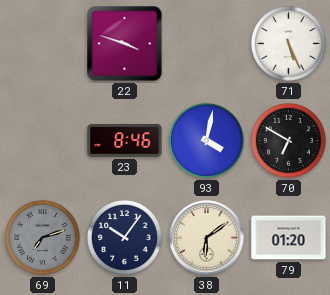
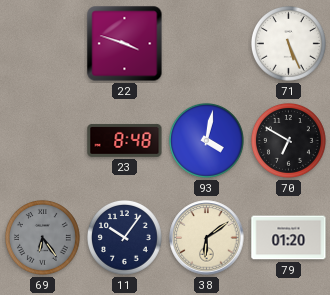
23: 8:46 -> 8:48
69: 7:12 -> 6:24
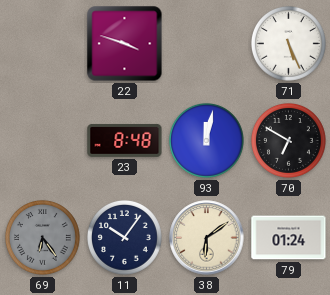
93: 4:02 -> 12:02
79: 01:20 -> 01:24
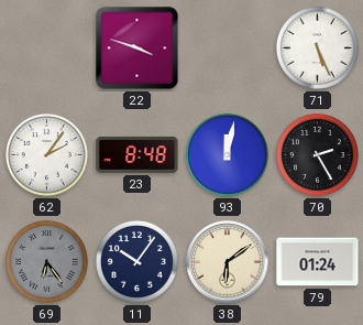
62: none -> 2:06
70: 6:50 -> 2:25
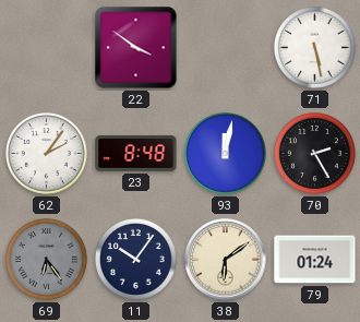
22: 3:48 -> 3:51
71: 5:26 -> 5:28
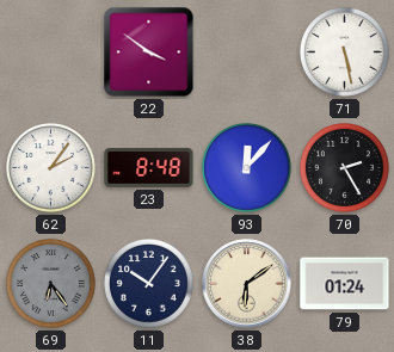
93: 12:02 -> 12:07
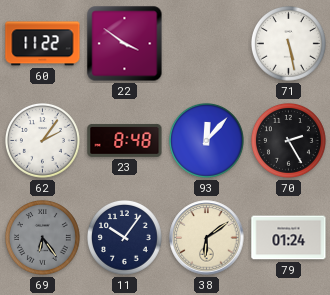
60: none -> 11:22
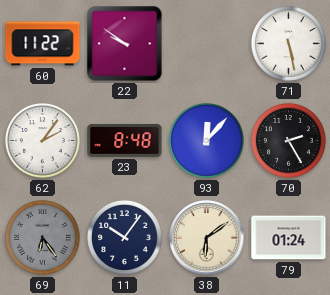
22: 3:51 -> 9:51
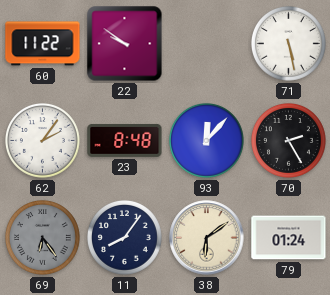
11: 10:06 -> 8:06
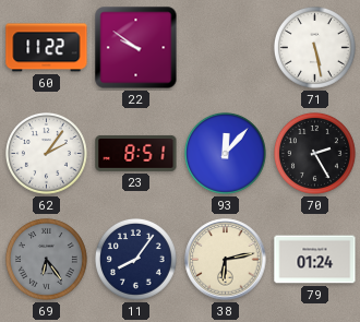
23: 8:48 -> 8:51
38: 6:09 -> 6:13
